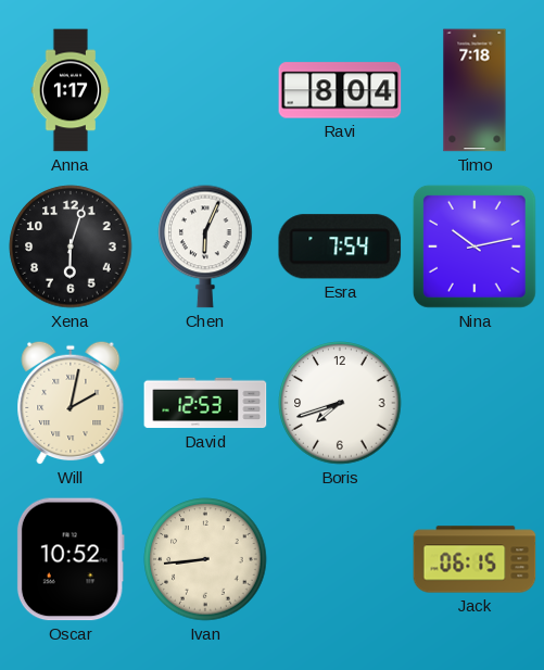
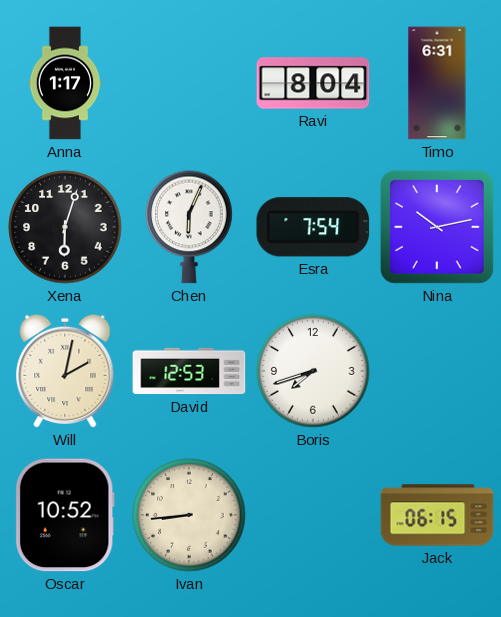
Timo: 7:18 -> 6:31
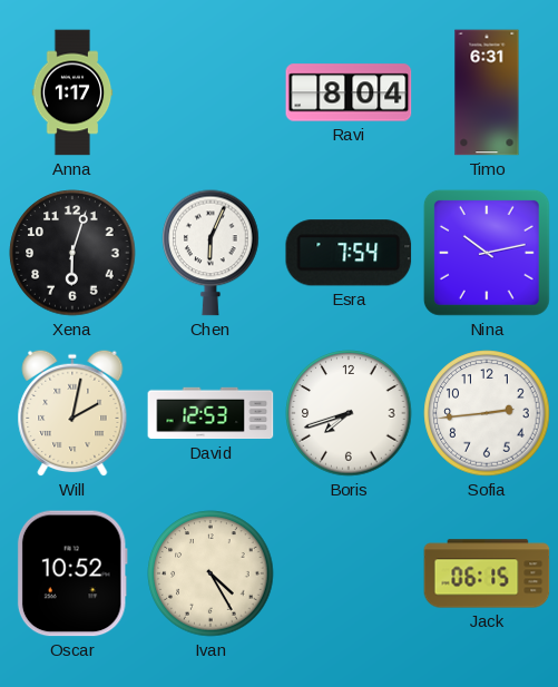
Sofia: none -> 2:44
Ivan: 8:44 -> 4:25
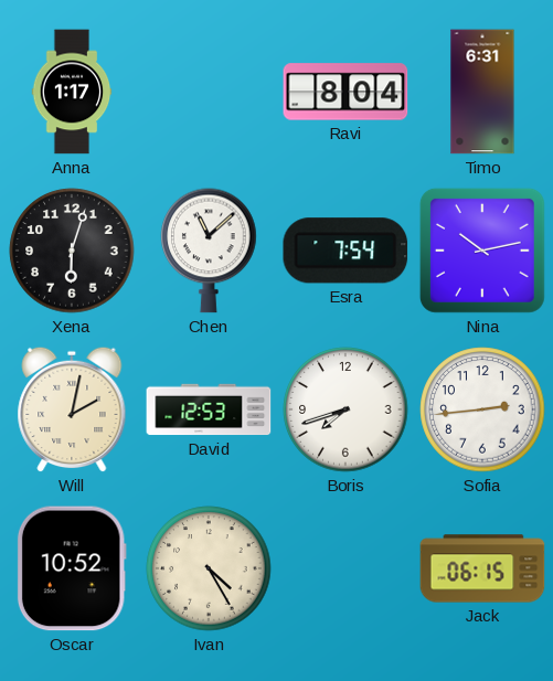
Chen: 6:04 -> 11:08
